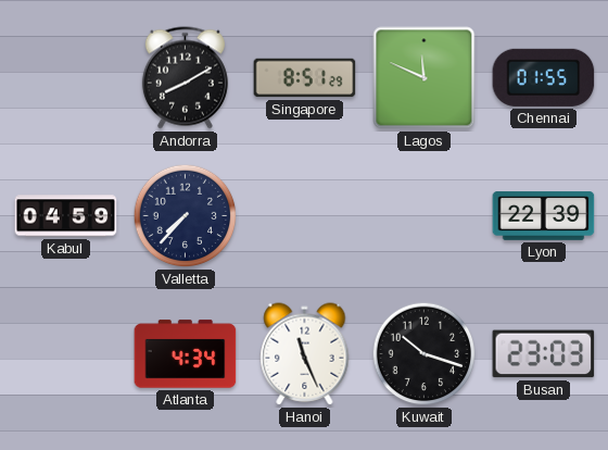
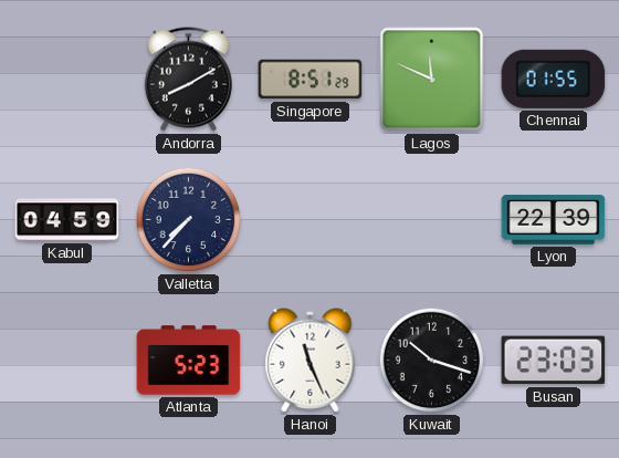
Atlanta: 4:34 -> 5:23
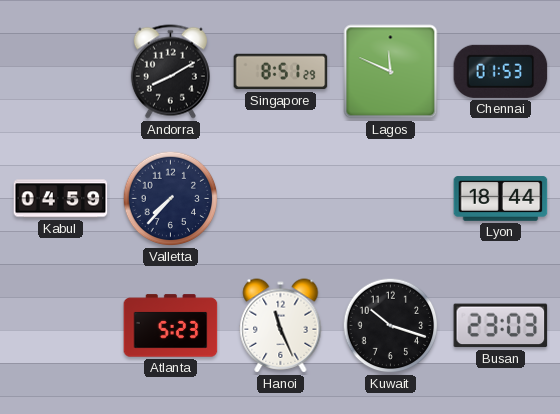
Chennai: 01:55 -> 01:53
Lyon: 22:39 -> 18:44
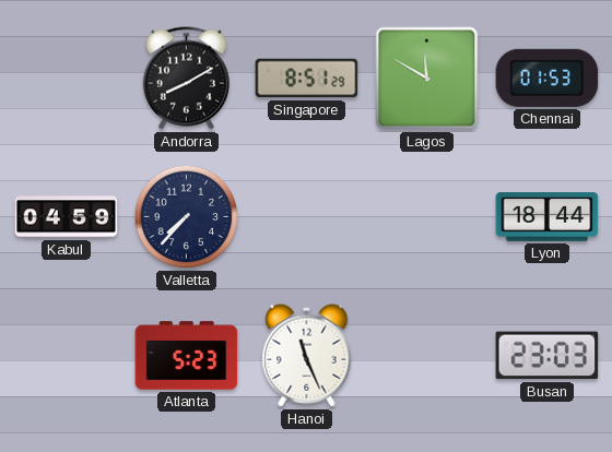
Lagos: 11:49 -> 11:50
Kuwait: 10:18 -> none
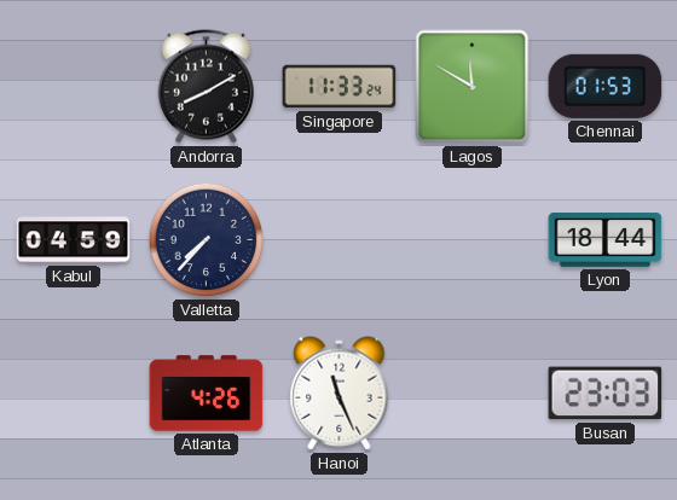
Singapore: 8:51 -> 11:33
Atlanta: 5:23 -> 4:26
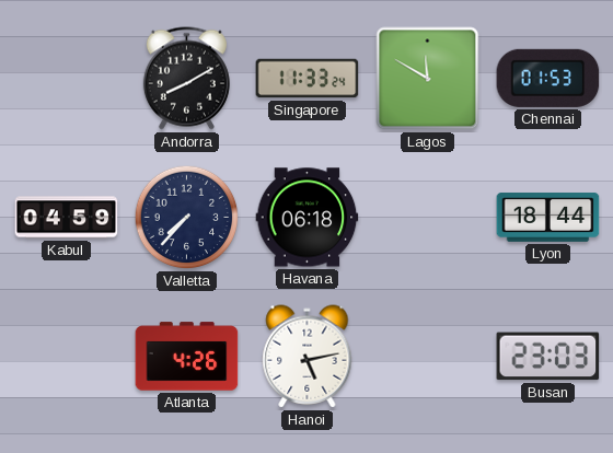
Havana: none -> 06:18
Hanoi: 11:26 -> 5:13
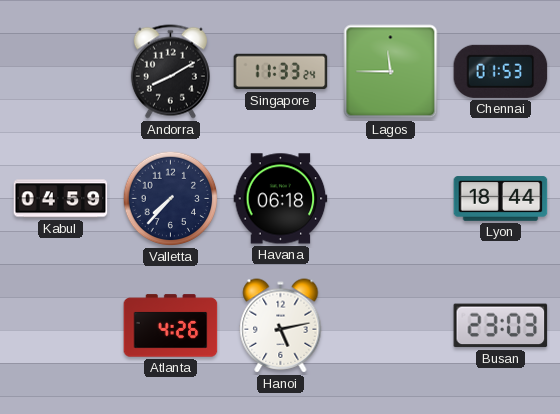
Lagos: 11:50 -> 11:45
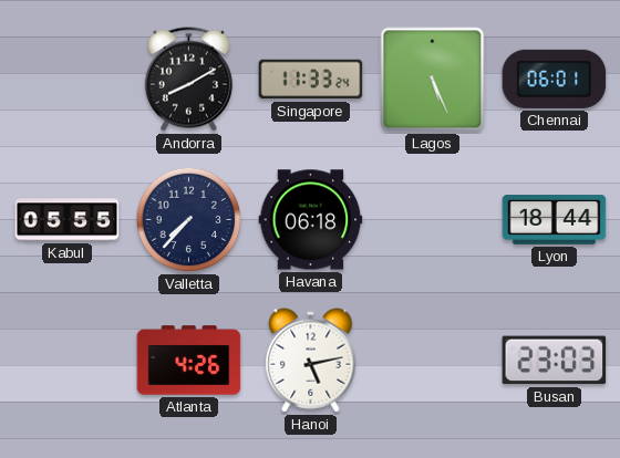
Lagos: 11:45 -> 5:26
Chennai: 01:53 -> 06:01
Kabul: 04:59 -> 05:55
